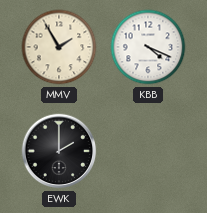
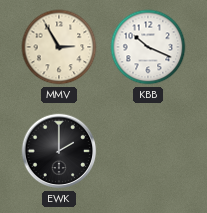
MMV: 1:55 -> 2:55
KBB: 4:19 -> 10:19
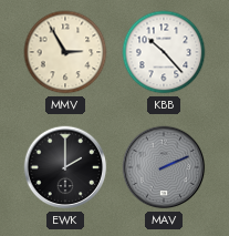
KBB: 10:19 -> 10:23
MAV: none -> 2:11
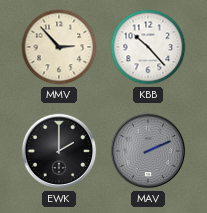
MMV: 2:55 -> 2:53
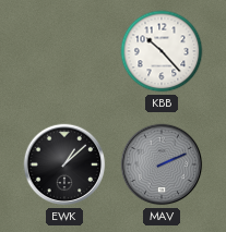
MMV: 2:53 -> none
EWK: 2:00 -> 1:08
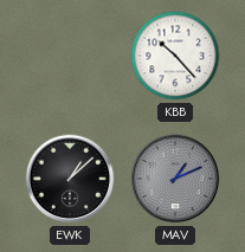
MAV: 2:11 -> 1:11
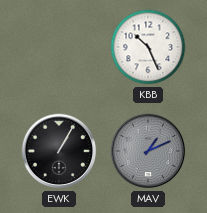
KBB: 10:23 -> 10:26
EWK: 1:08 -> 1:05
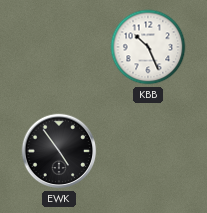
EWK: 1:05 -> 4:54
MAV: 1:11 -> none
